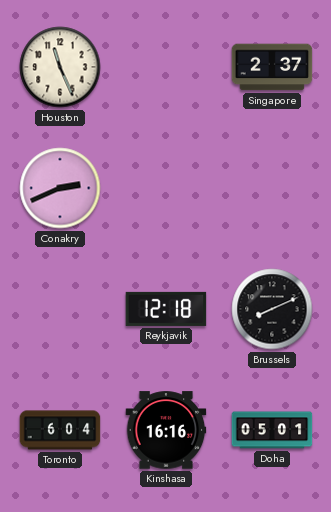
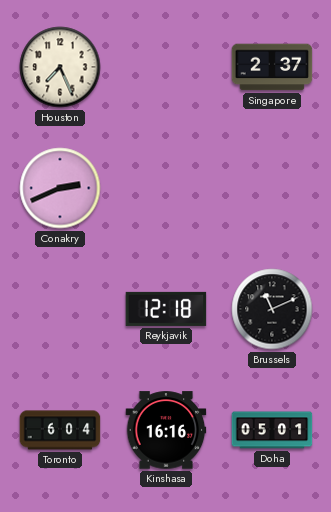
Houston: 11:26 -> 7:26
Brussels: 8:11 -> 11:11
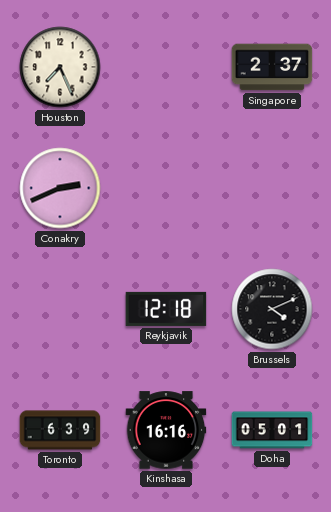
Brussels: 11:11 -> 4:11
Toronto: 6:04 -> 6:39
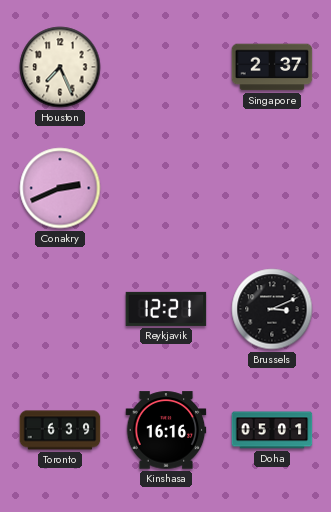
Reykjavik: 12:18 -> 12:21
Brussels: 4:11 -> 3:11
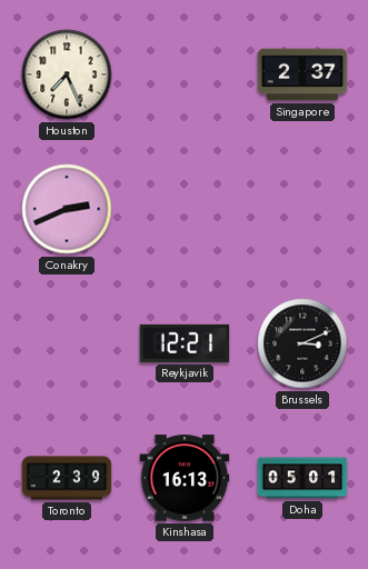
Toronto: 6:39 -> 2:39
Kinshasa: 16:16 -> 16:13
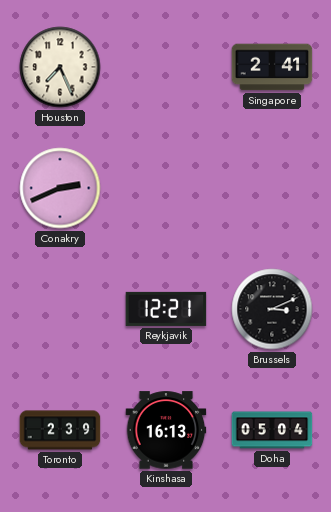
Singapore: 2:37 -> 2:41
Doha: 05:01 -> 05:04
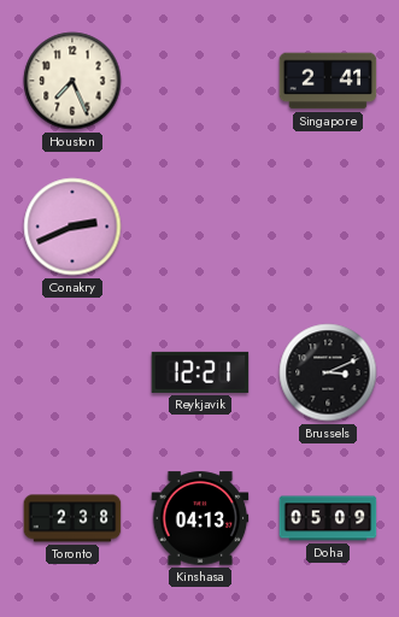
Toronto: 2:39 -> 2:38
Kinshasa: 16:13 -> 04:13
Doha: 05:04 -> 05:09
